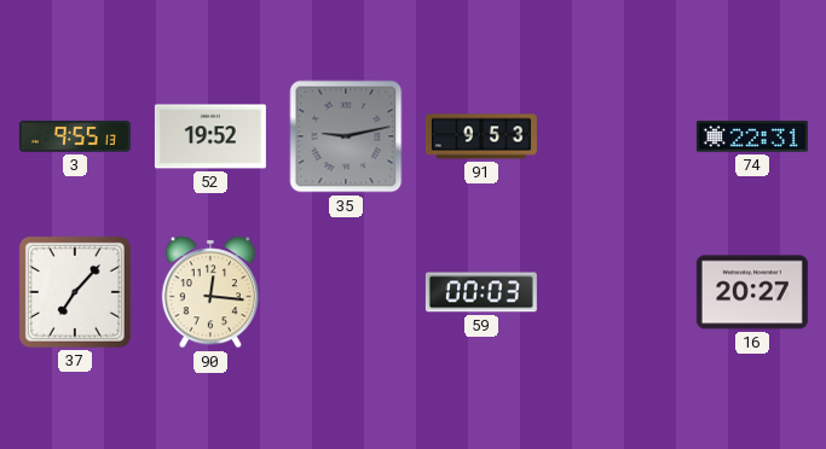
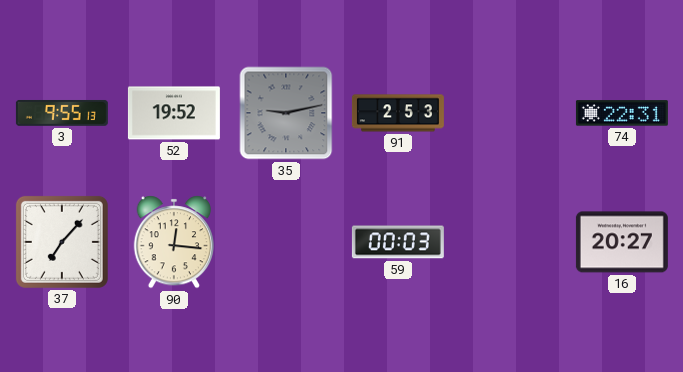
91: 9:53 -> 2:53
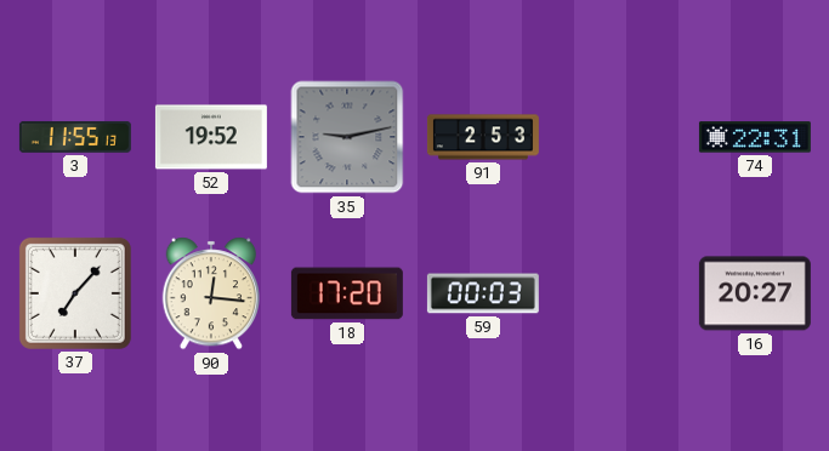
3: 9:55 -> 11:55
18: none -> 17:20
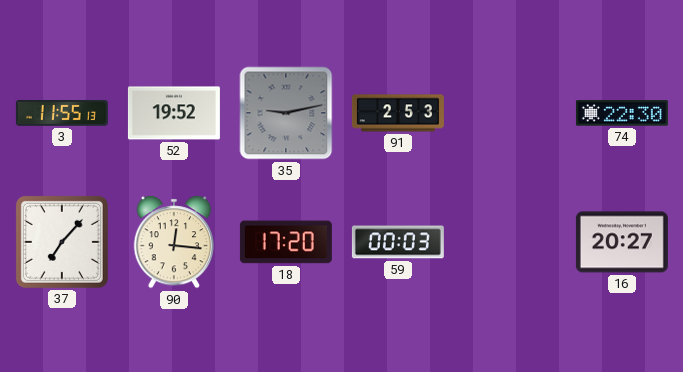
74: 22:31 -> 22:30
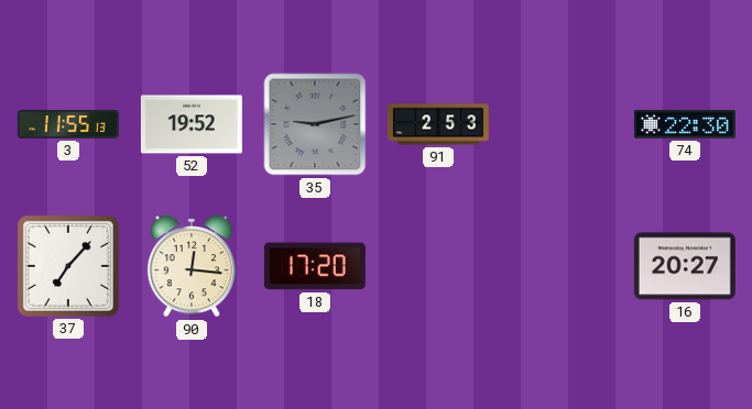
59: 00:03 -> none
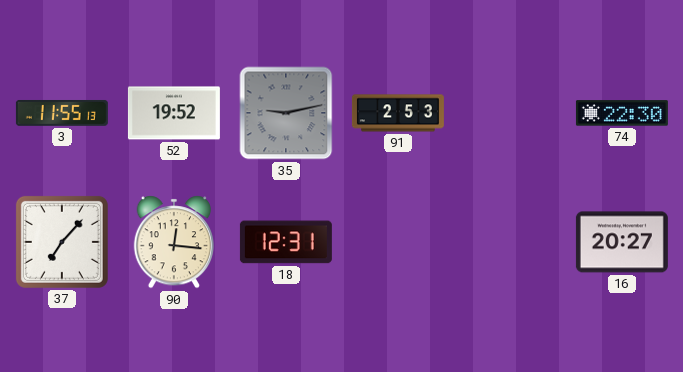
18: 17:20 -> 12:31
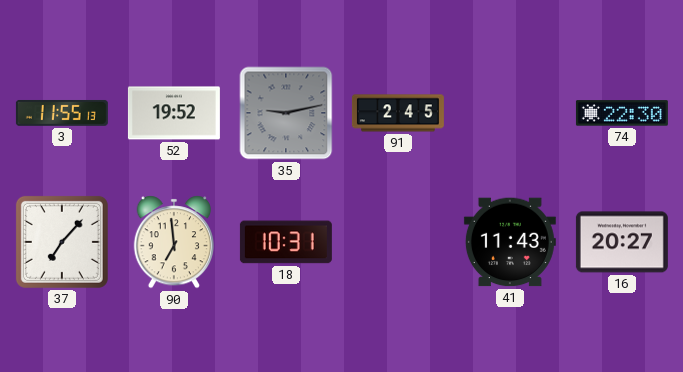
91: 2:53 -> 2:45
90: 12:16 -> 6:59
18: 12:31 -> 10:31
41: none -> 11:43
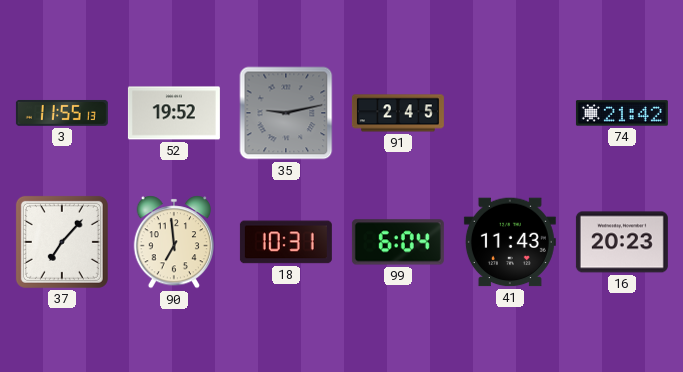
74: 22:30 -> 21:42
99: none -> 6:04
16: 20:27 -> 20:23
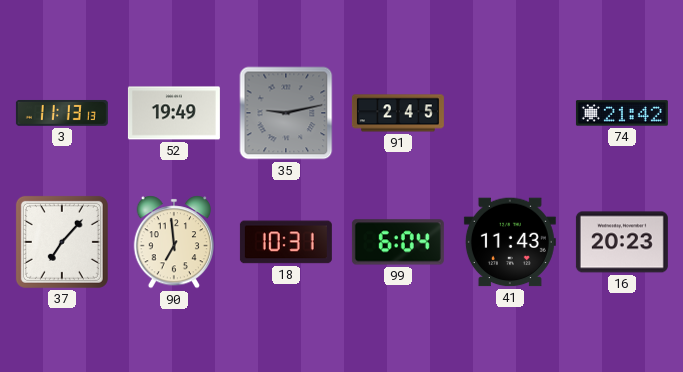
3: 11:55 -> 11:13
52: 19:52 -> 19:49
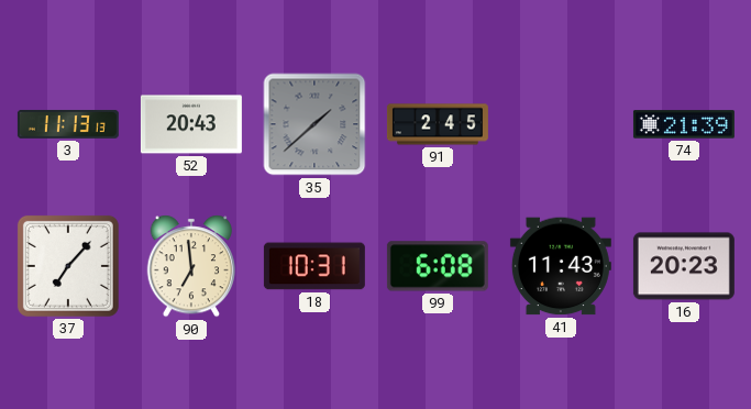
52: 19:49 -> 20:43
35: 9:13 -> 1:38
74: 21:42 -> 21:39
99: 6:04 -> 6:08
